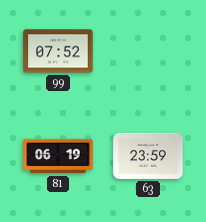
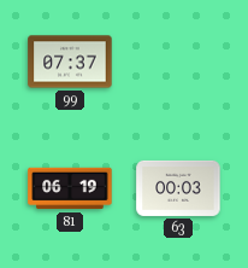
99: 07:52 -> 07:37
63: 23:59 -> 00:03
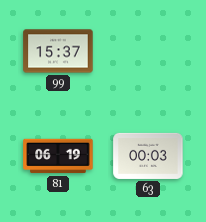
99: 07:37 -> 15:37
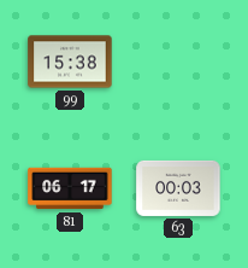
99: 15:37 -> 15:38
81: 06:19 -> 06:17
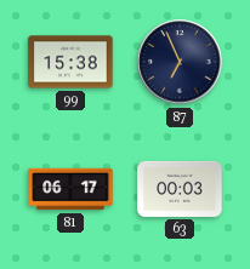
87: none -> 6:56
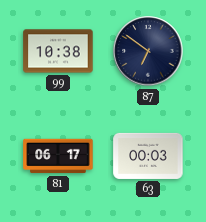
99: 15:38 -> 10:38
87: 6:56 -> 6:51
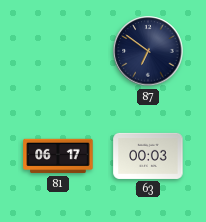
99: 10:38 -> none
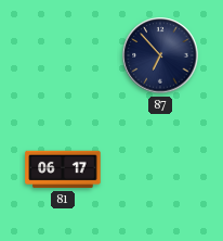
87: 6:51 -> 6:53
63: 00:03 -> none
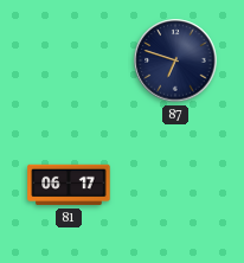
87: 6:53 -> 6:48
